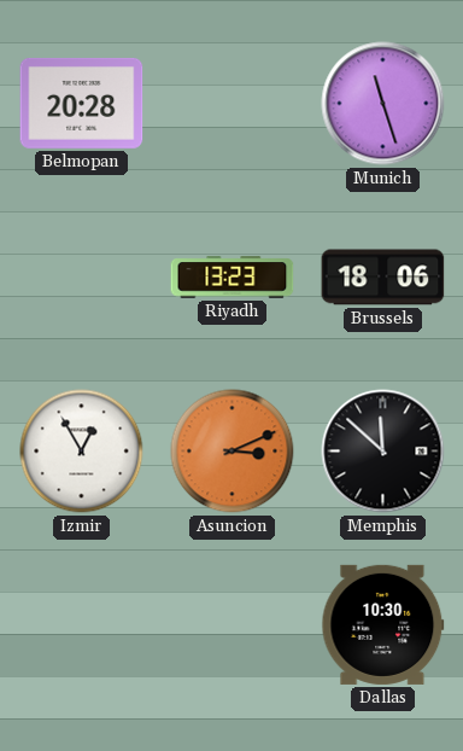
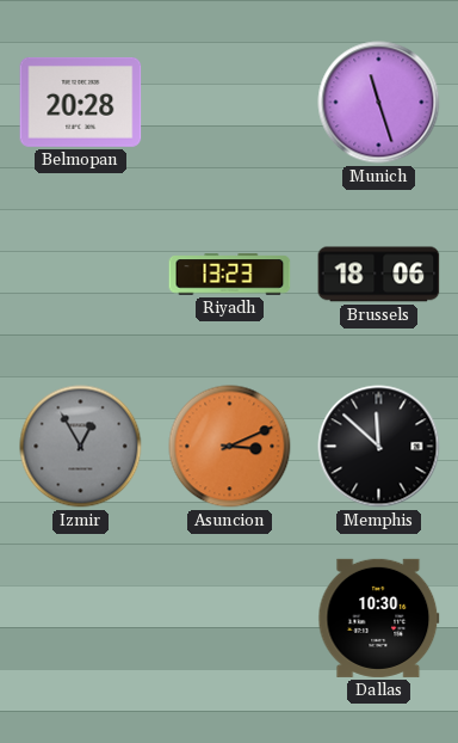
Izmir dial: white -> grey
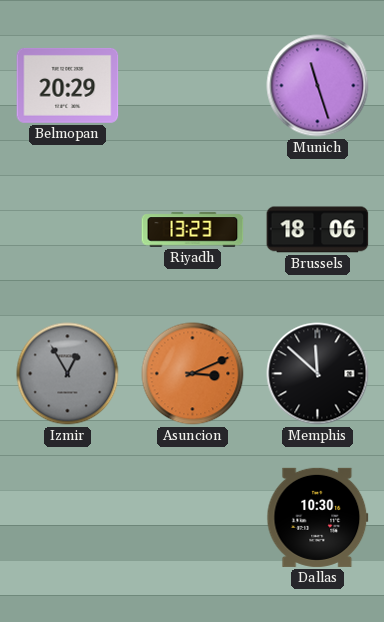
Belmopan: 20:28 -> 20:29
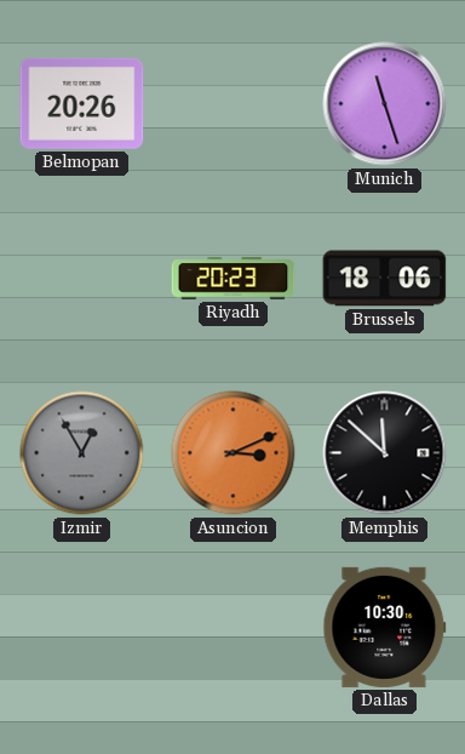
Belmopan: 20:29 -> 20:26
Riyadh: 13:23 -> 20:23
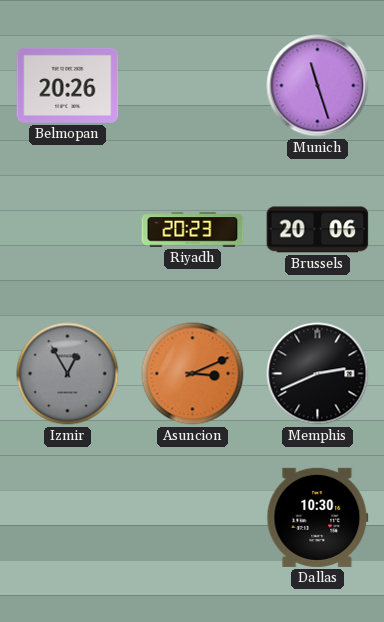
Brussels: 18:06 -> 20:06
Memphis: 11:52 -> 2:41
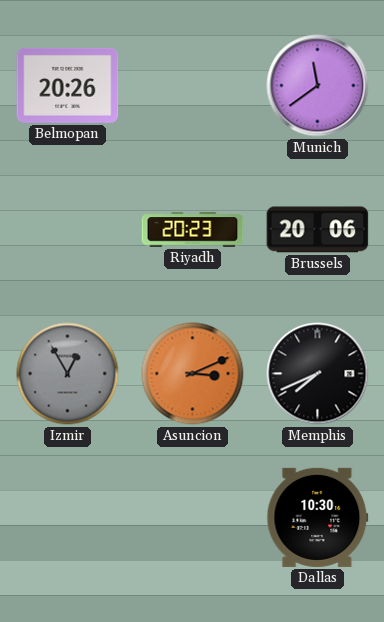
Munich: 11:27 -> 11:39
Memphis: 2:41 -> 7:41
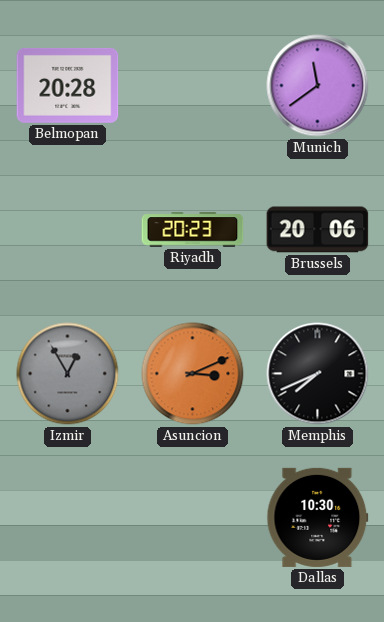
Belmopan: 20:26 -> 20:28
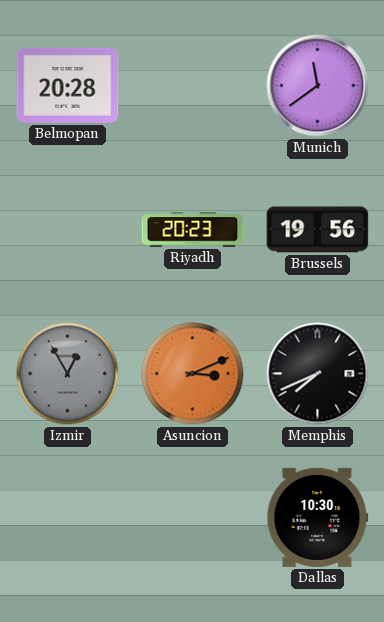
Brussels: 20:06 -> 19:56
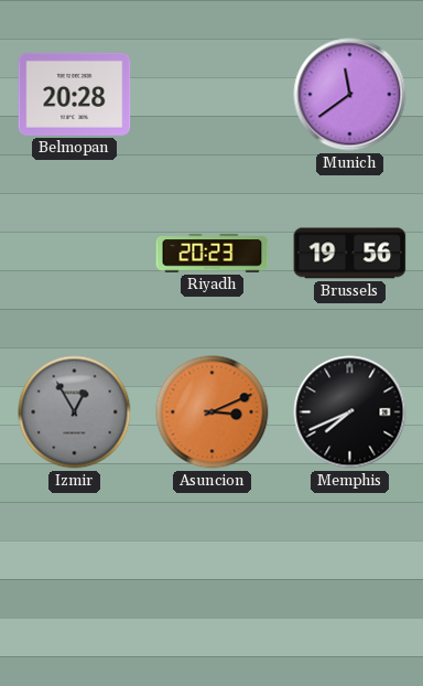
Dallas: 10:30 -> none
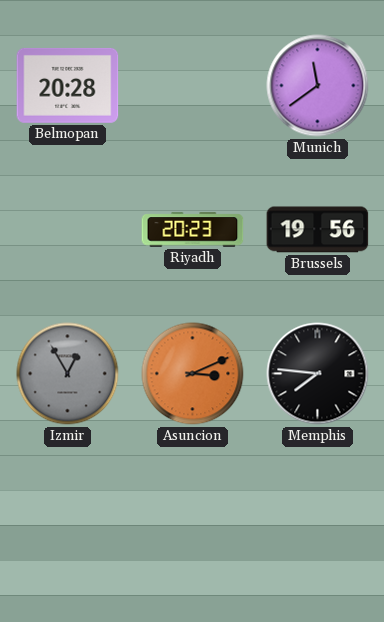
Memphis: 7:41 -> 7:46
